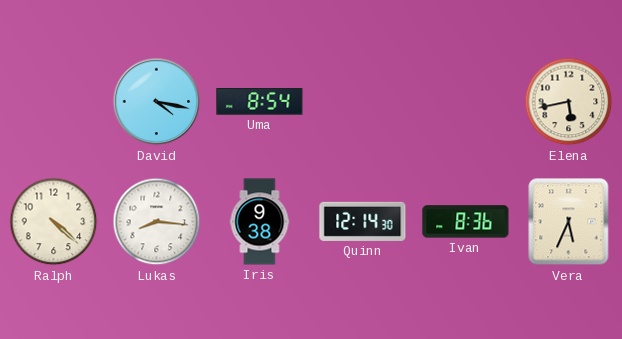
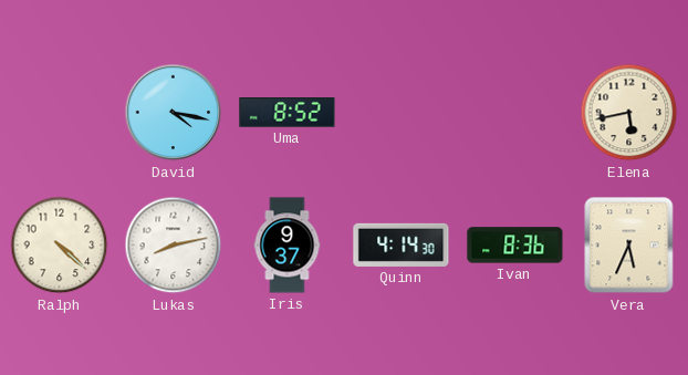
Uma: 8:54 -> 8:52
Lukas: 8:16 -> 8:13
Iris: 9:38 -> 9:37
Quinn: 12:14 -> 4:14
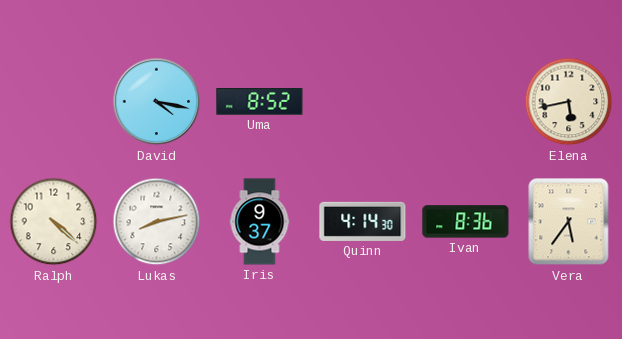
Vera: 5:34 -> 5:36
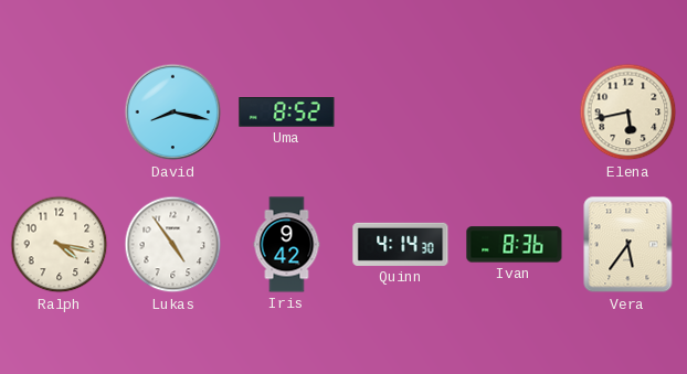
David: 4:17 -> 8:17
Ralph: 4:22 -> 4:17
Lukas: 8:13 -> 4:54
Iris: 9:37 -> 9:42
